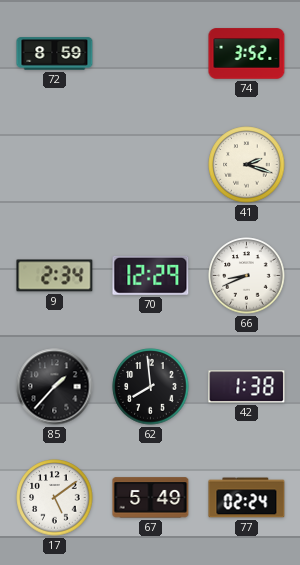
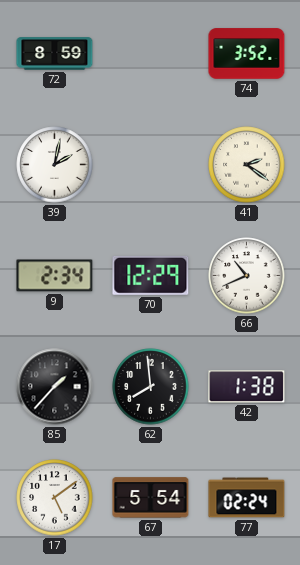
39: none -> 2:02
41: 2:18 -> 2:21
66: 8:41 -> 10:41
67: 5:49 -> 5:54
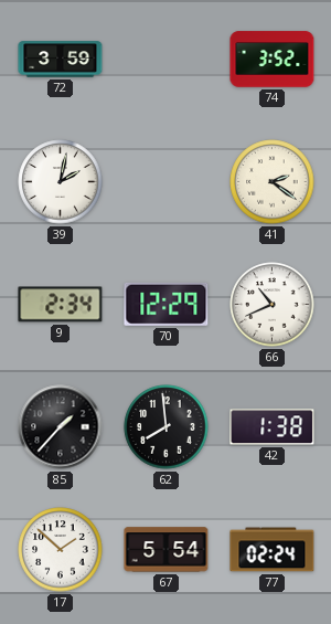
72: 8:59 -> 3:59
17: 5:09 -> 1:52
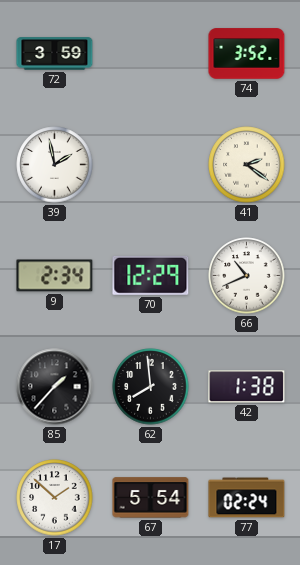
39: 2:02 -> 1:58
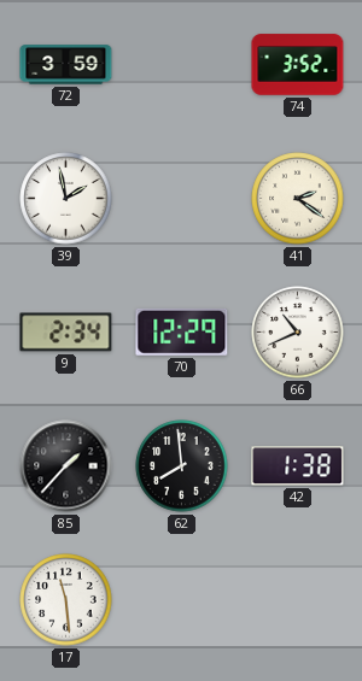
17: 1:52 -> 11:29
67: 5:54 -> none
77: 02:24 -> none
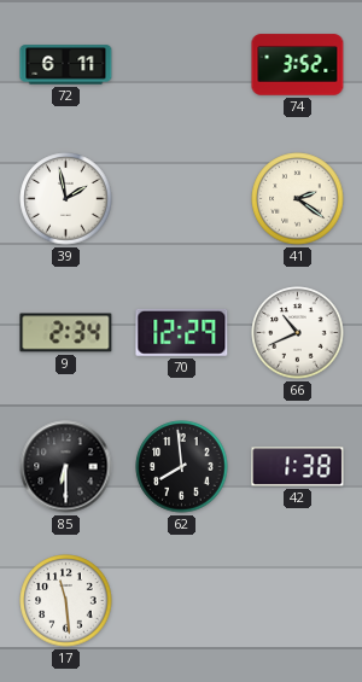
72: 3:59 -> 6:11
85: 1:37 -> 6:30
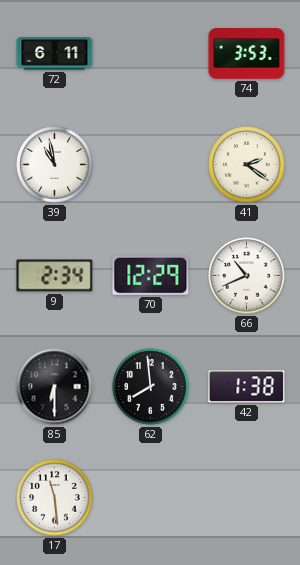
74: 3:52 -> 3:53
39: 1:58 -> 10:58
